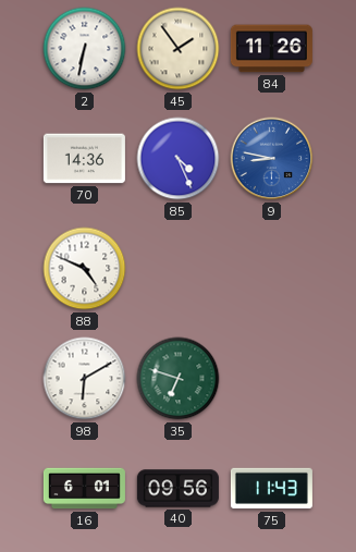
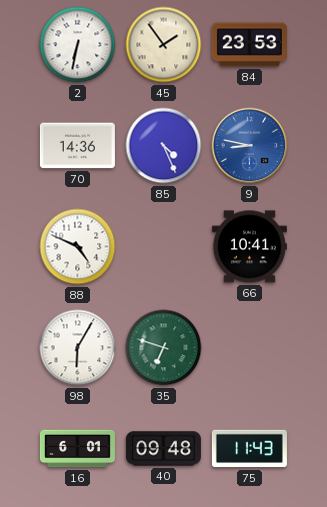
84: 11:26 -> 23:53
66: none -> 10:41
98: 6:10 -> 6:05
40: 09:56 -> 09:48
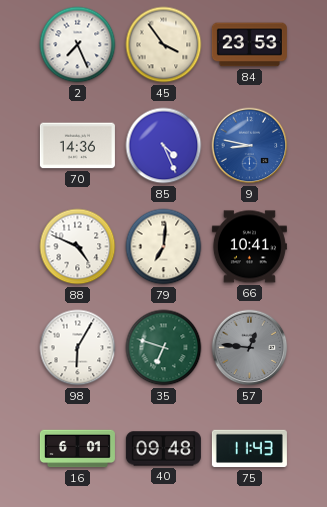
2: 6:32 -> 7:26
45: 1:54 -> 3:54
79: none -> 7:01
57: none -> 12:46
